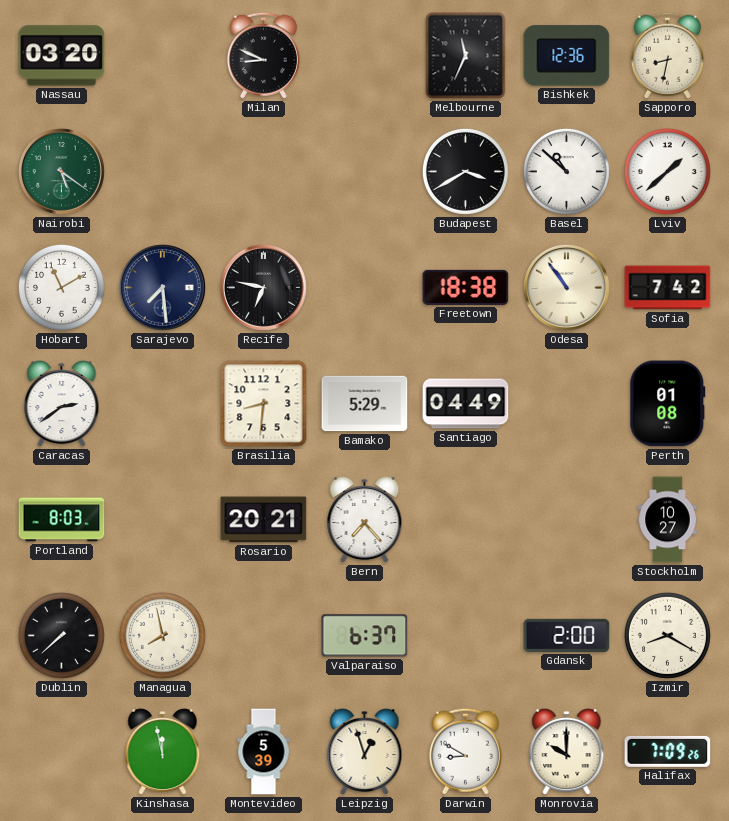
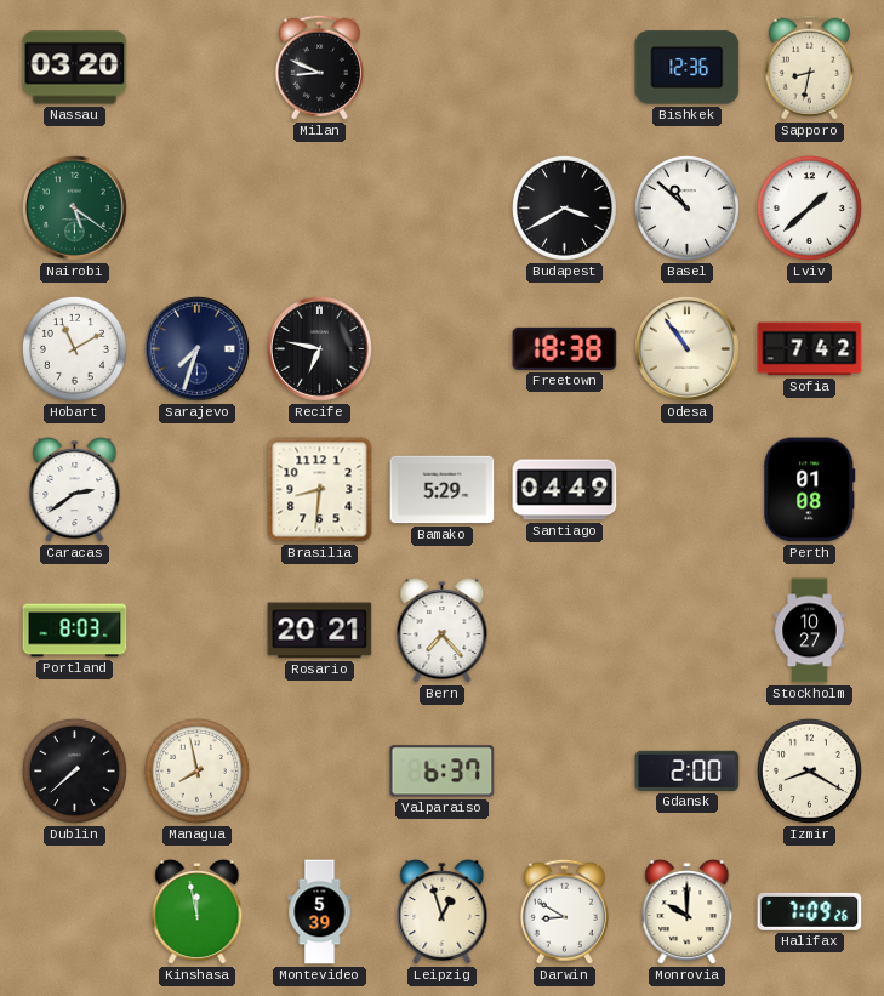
Melbourne: 11:34 -> none
Sarajevo: 7:29 -> 7:33
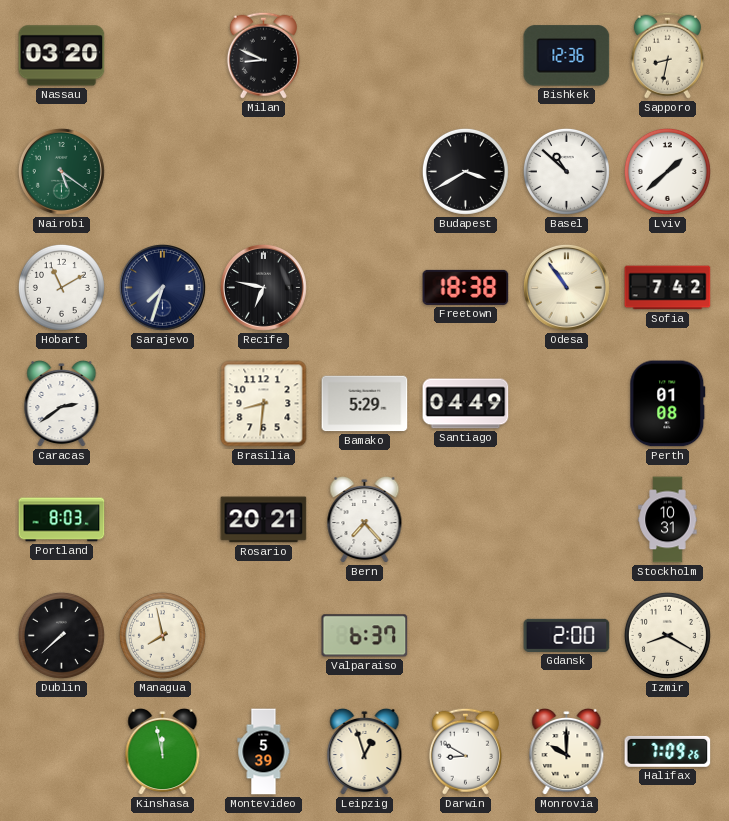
Stockholm: 10:27 -> 10:31
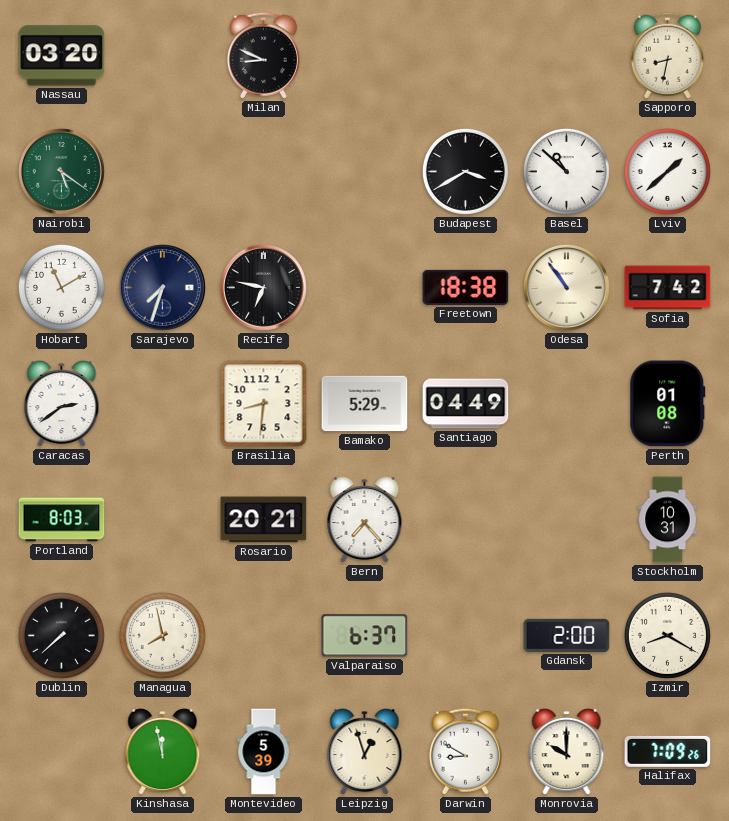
Bishkek: 12:36 -> none
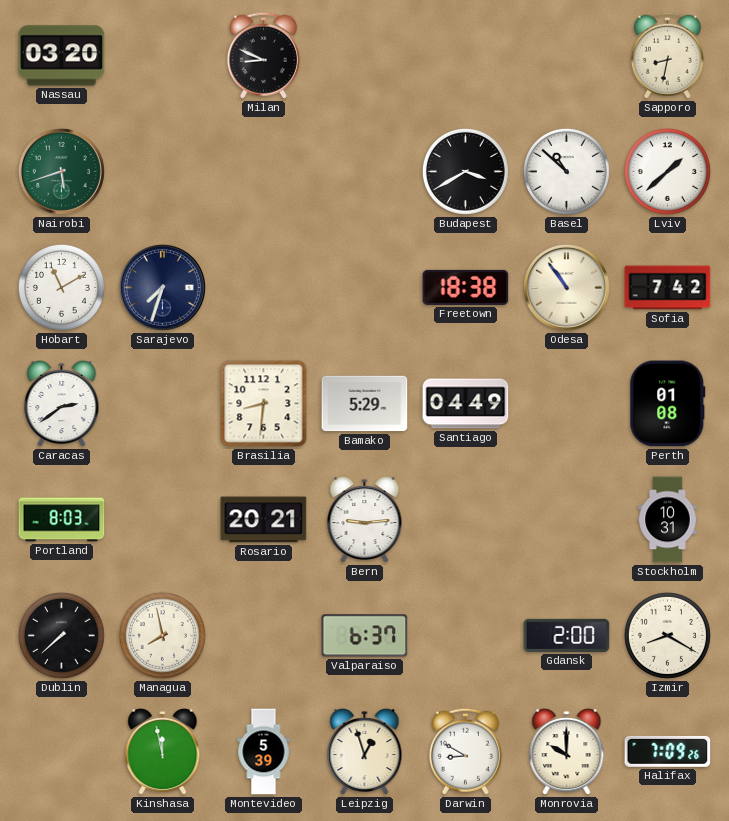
Nairobi: 5:21 -> 5:42
Recife: 6:47 -> none
Bern: 7:23 -> 9:14
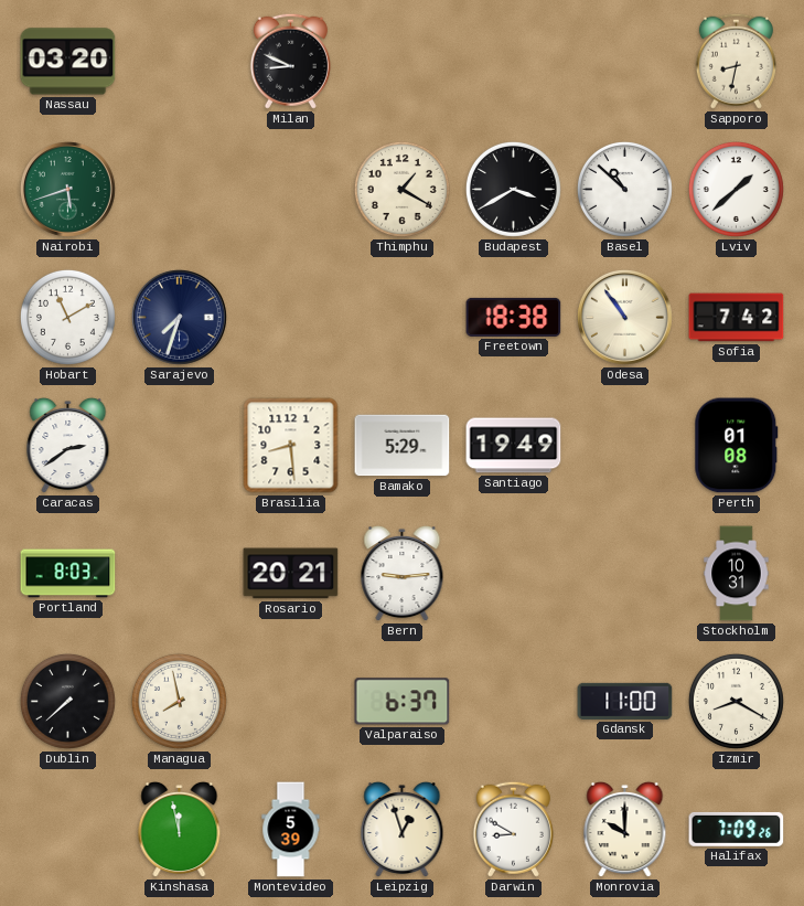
Thimphu: none -> 1:20
Brasilia: 8:31 -> 8:29
Santiago: 04:49 -> 19:49
Gdansk: 2:00 -> 11:00
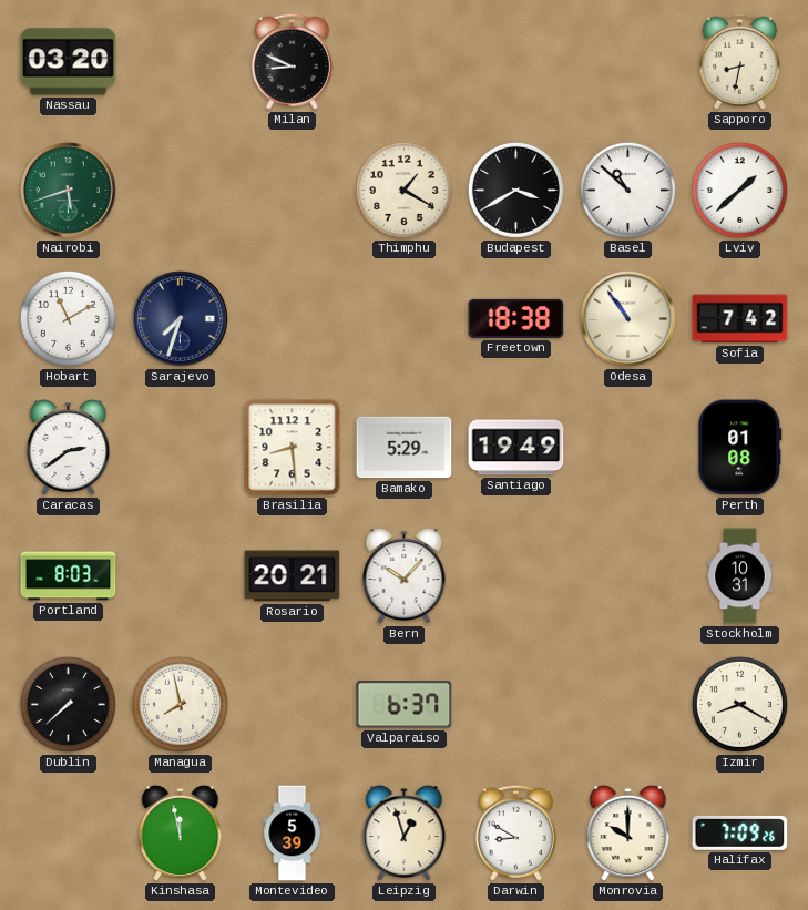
Bern: 9:14 -> 10:07
Gdansk: 11:00 -> none
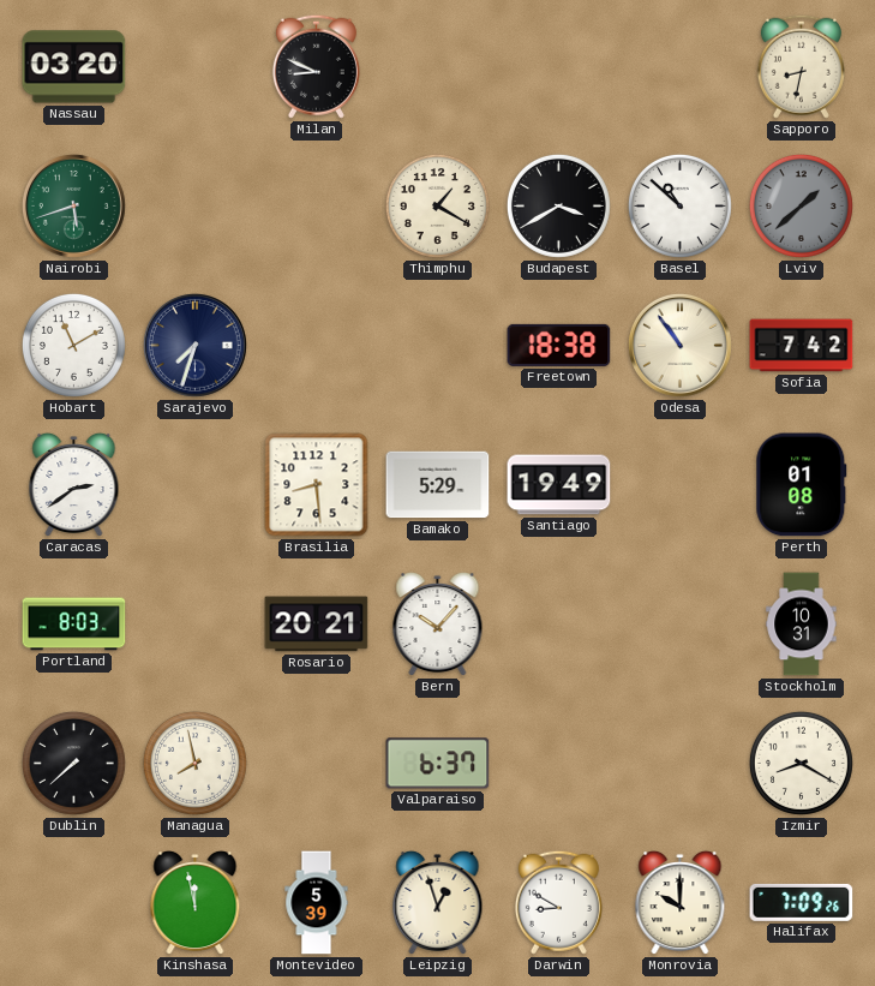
Lviv dial: white -> grey
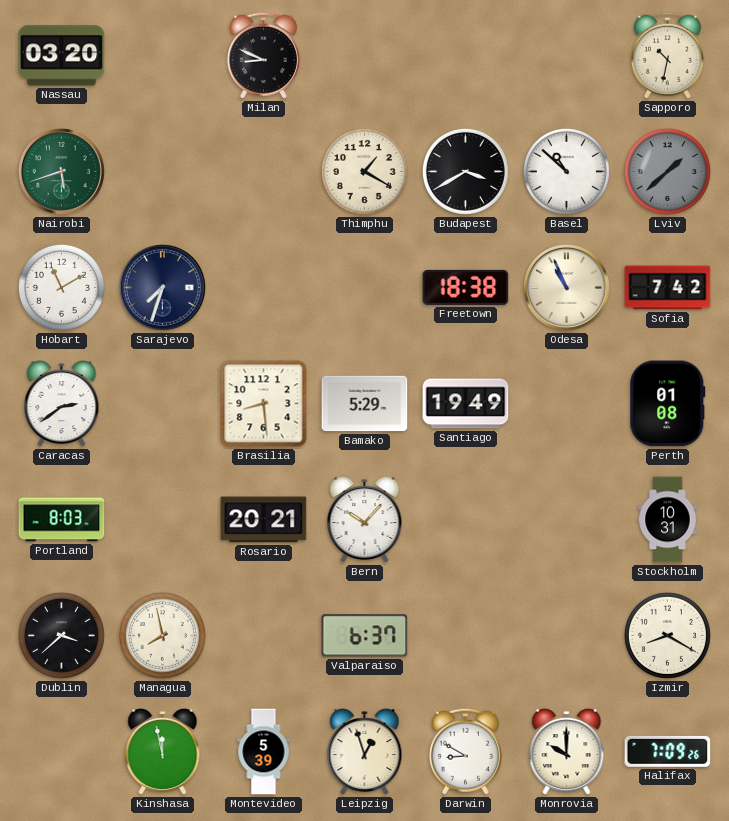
Sapporo: 8:32 -> 10:32
Odesa: 10:54 -> 10:56
Dublin: 7:38 -> 3:38
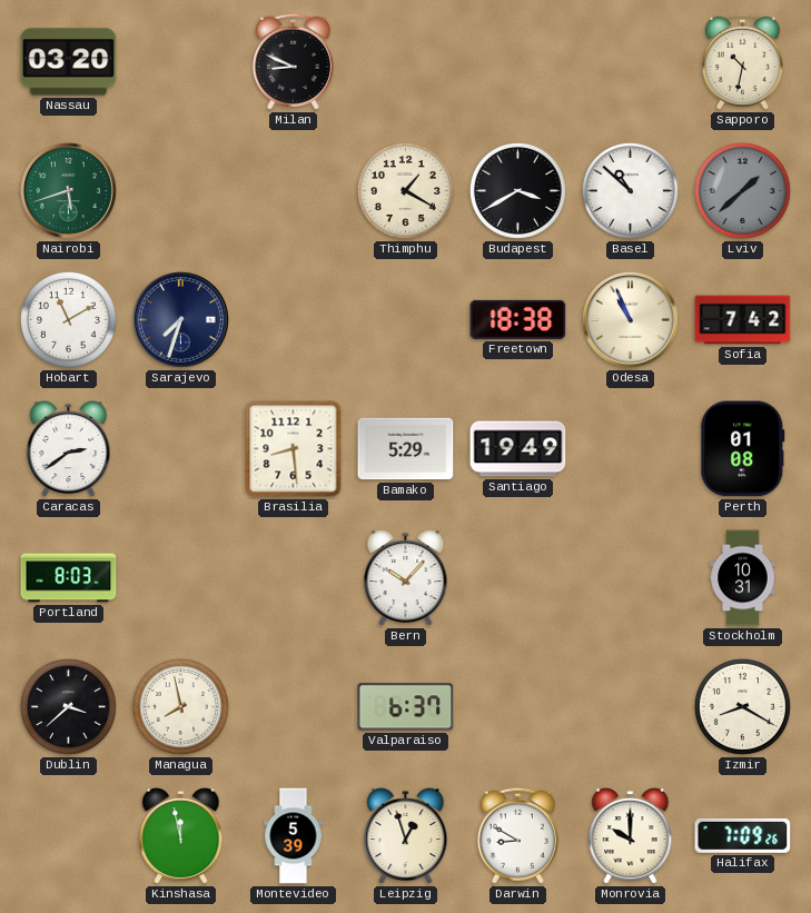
Rosario: 20:21 -> none
